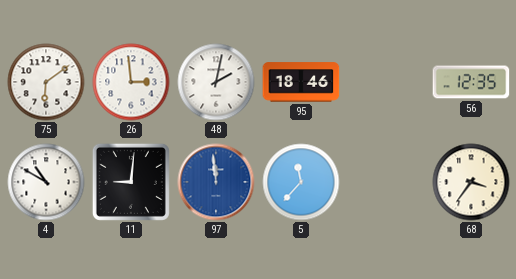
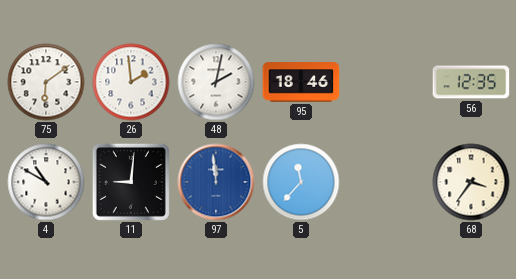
26: 2:59 -> 1:59
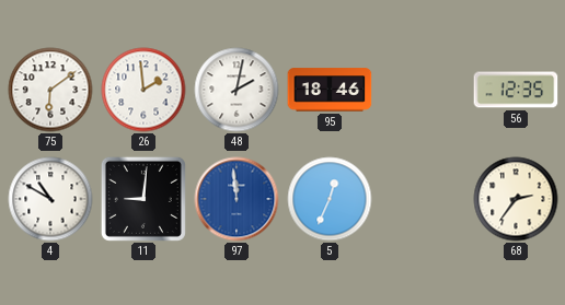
5: 11:37 -> 12:34
68: 3:36 -> 2:36
